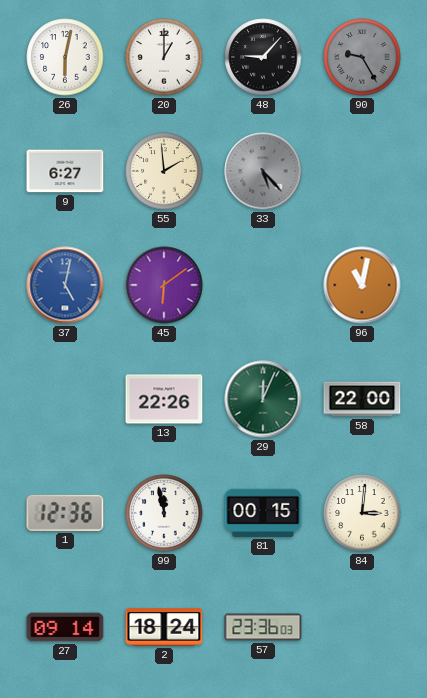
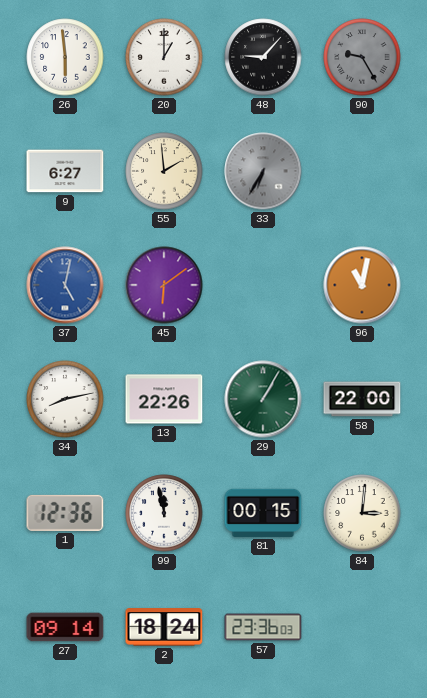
26: 6:02 -> 5:59
33: 5:23 -> 6:35
34: none -> 8:13
29: 12:04 -> 1:05
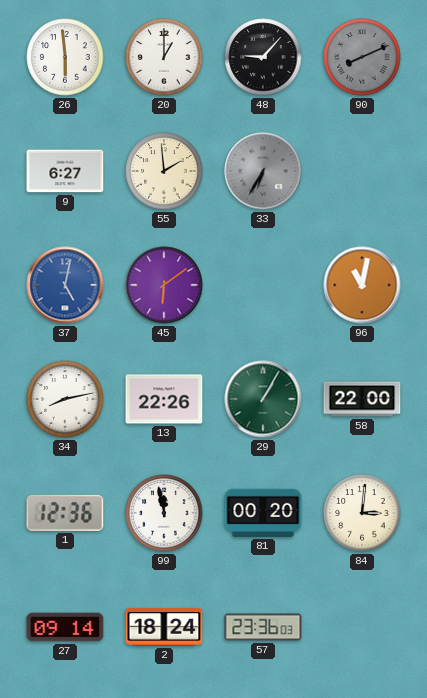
90: 9:25 -> 8:11
81: 00:15 -> 00:20
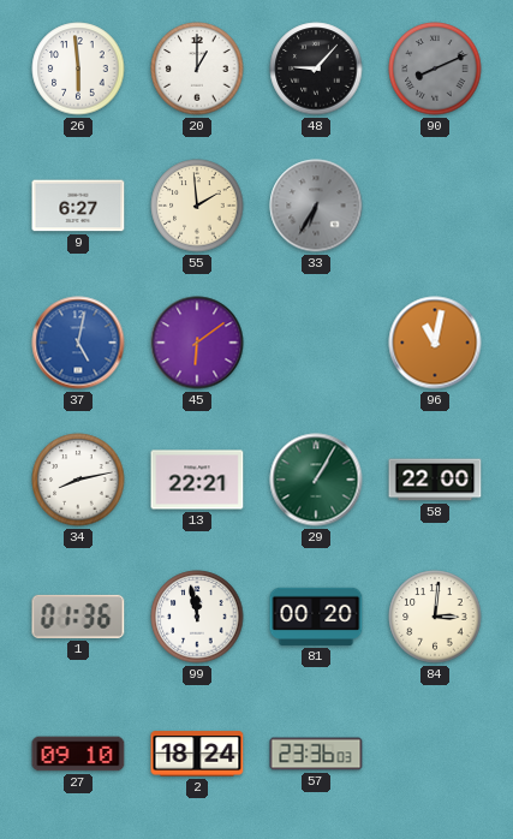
13: 22:26 -> 22:21
1: 12:36 -> 01:36
27: 09:14 -> 09:10
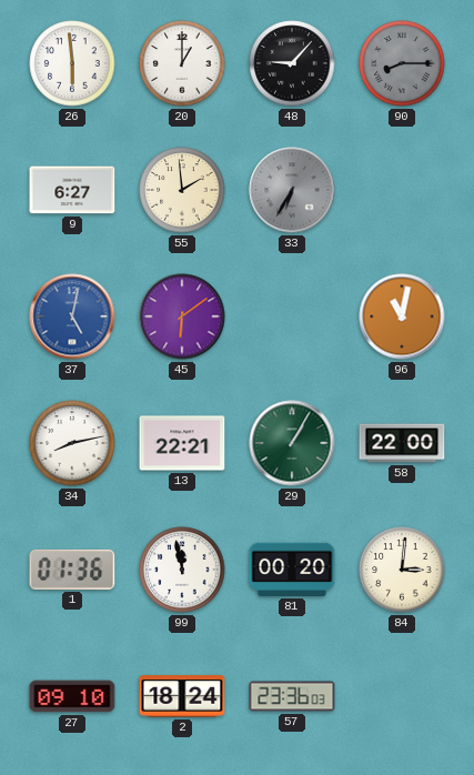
90: 8:11 -> 8:15
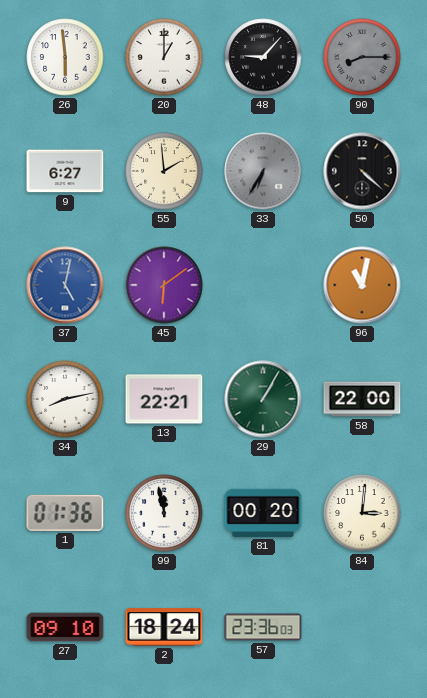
50: none -> 4:22
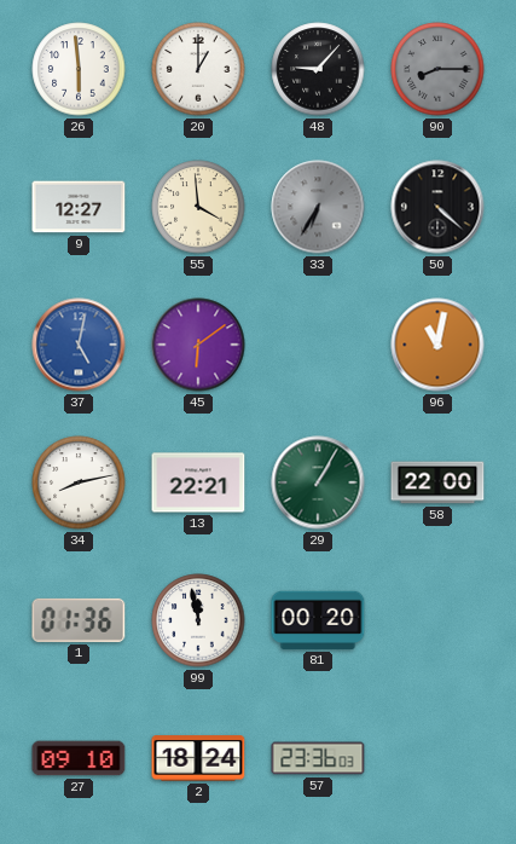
9: 6:27 -> 12:27
55: 1:59 -> 3:59
84: 3:01 -> none
